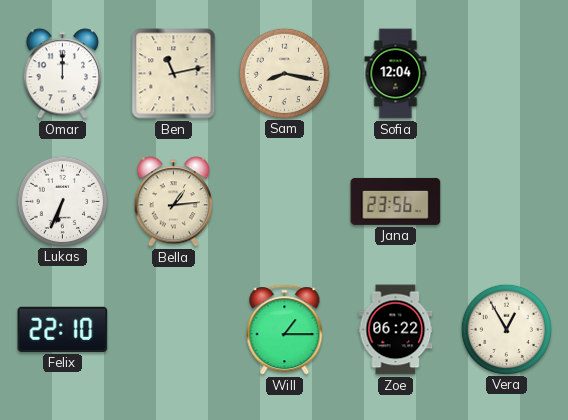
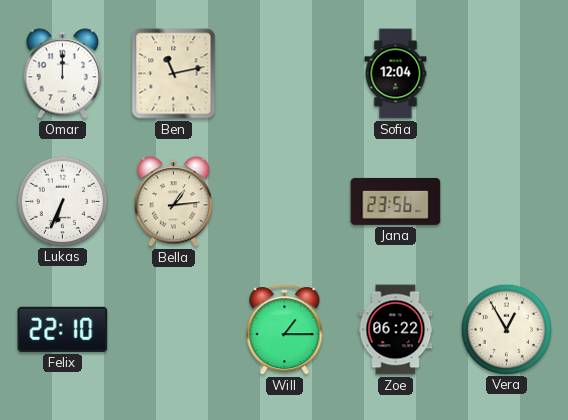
Sam: 8:17 -> none
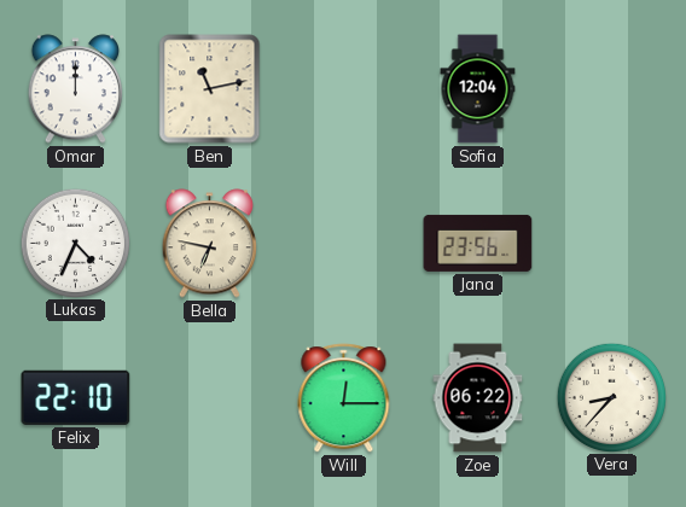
Lukas: 6:34 -> 4:34
Bella: 1:14 -> 6:47
Will: 1:15 -> 12:15
Vera: 12:55 -> 8:37
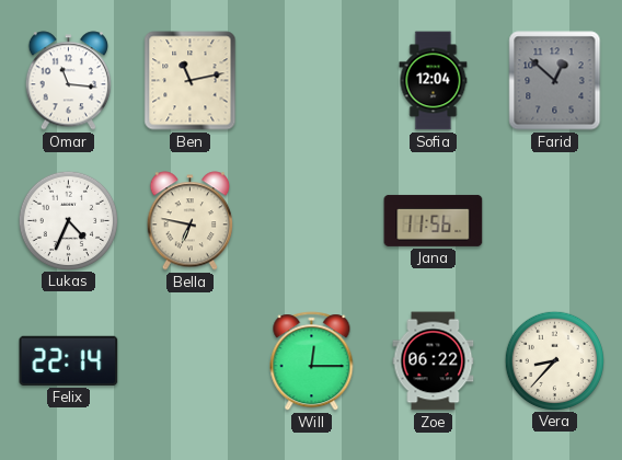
Omar: 12:00 -> 11:16
Farid: none -> 12:52
Jana: 23:56 -> 11:56
Felix: 22:10 -> 22:14
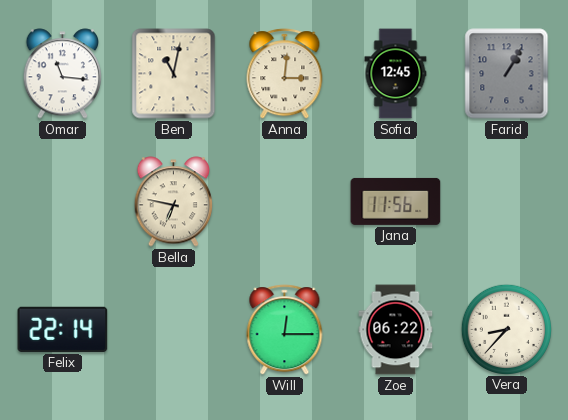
Ben: 11:13 -> 11:02
Anna: none -> 3:01
Sofia: 12:04 -> 12:45
Farid: 12:52 -> 1:05
Lukas: 4:34 -> none
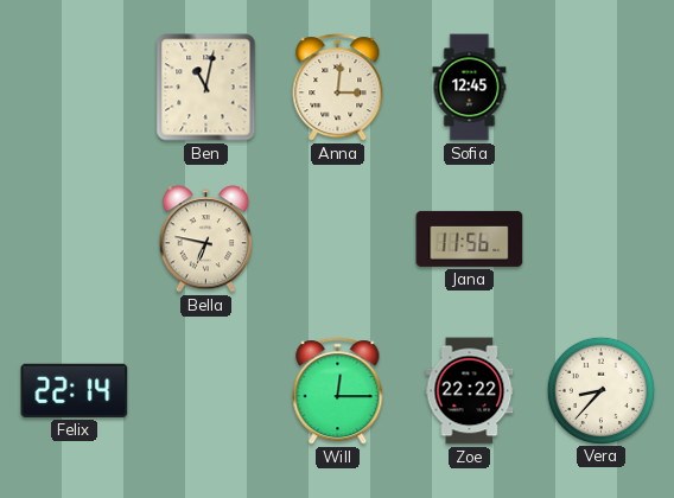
Omar: 11:16 -> none
Farid: 1:05 -> none
Zoe: 06:22 -> 22:22
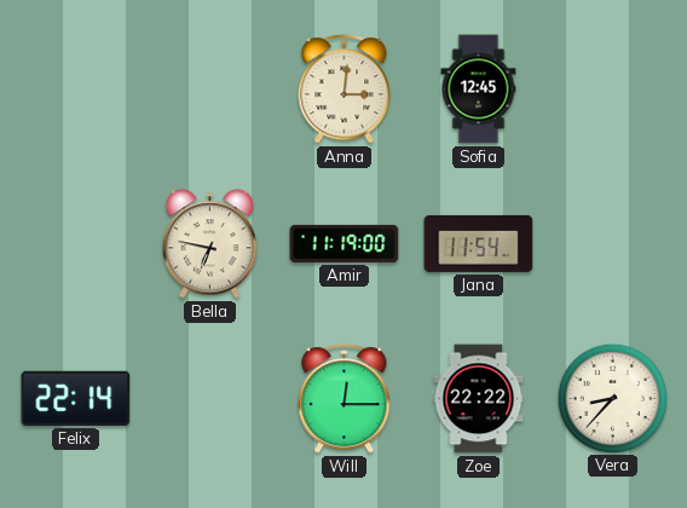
Ben: 11:02 -> none
Amir: none -> 11:19
Jana: 11:56 -> 11:54
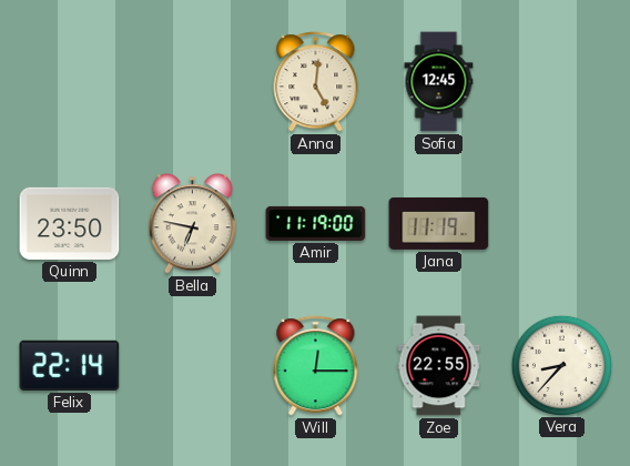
Anna: 3:01 -> 5:01
Quinn: none -> 23:50
Jana: 11:54 -> 11:19
Zoe: 22:22 -> 22:55
